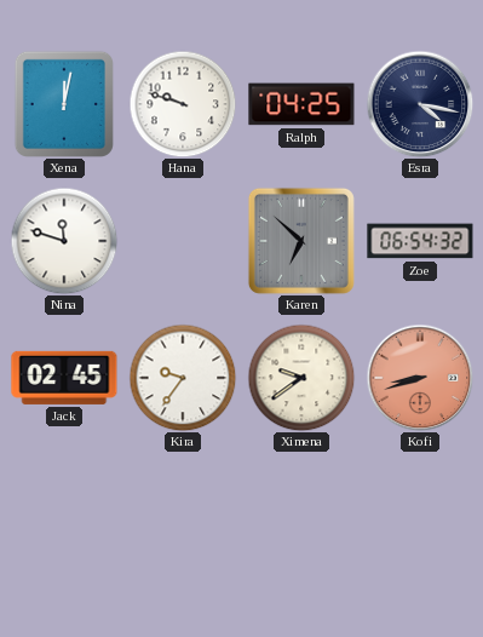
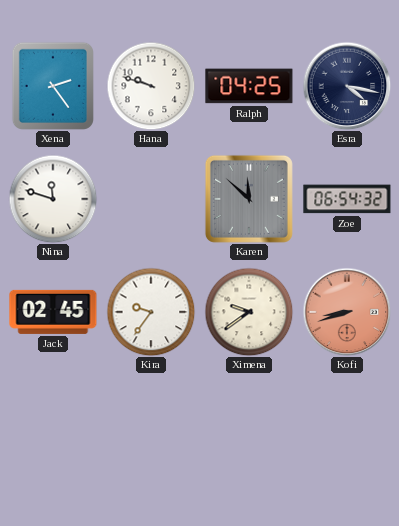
Xena: 12:02 -> 2:24
Karen: 6:52 -> 11:52
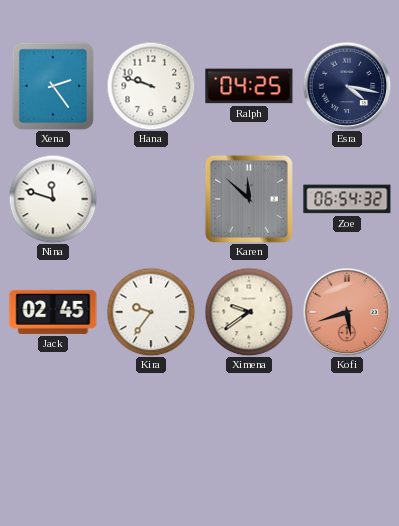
Kofi: 8:42 -> 5:42
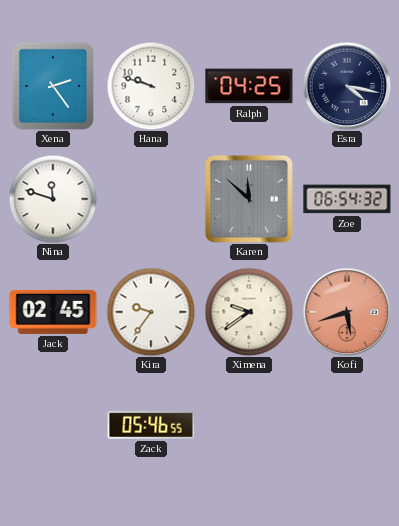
Zack: none -> 05:46
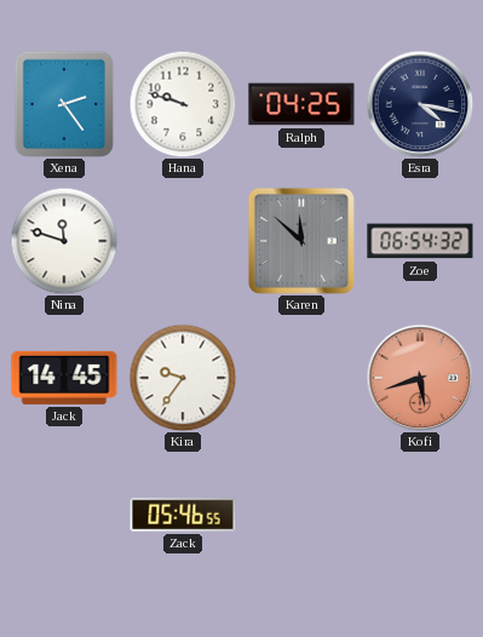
Jack: 02:45 -> 14:45
Ximena: 9:39 -> none
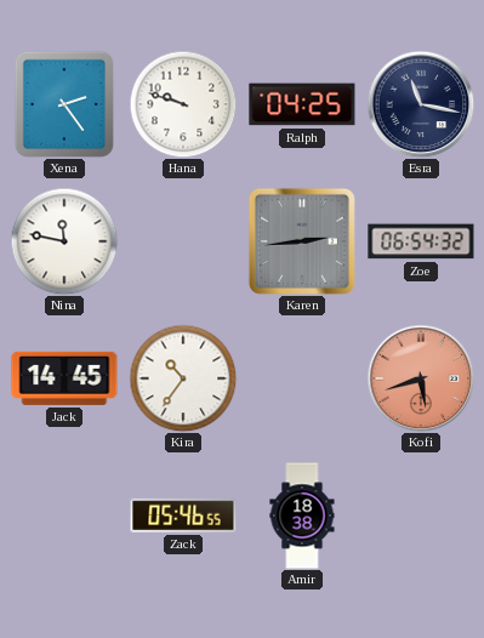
Esra: 4:17 -> 11:17
Nina: 11:48 -> 11:47
Karen: 11:52 -> 2:44
Kira: 9:36 -> 10:36
Amir: none -> 18:38
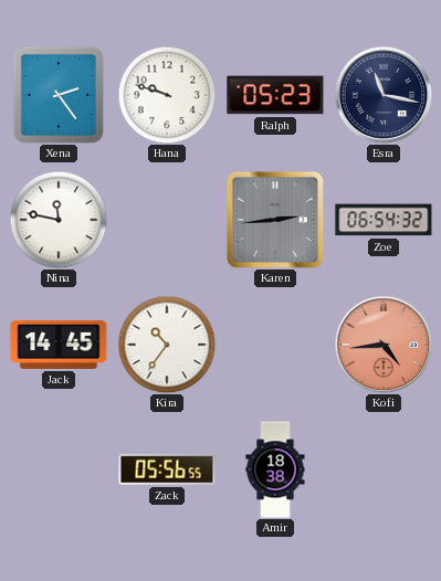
Ralph: 04:25 -> 05:23
Kofi: 5:42 -> 4:44
Zack: 05:46 -> 05:56
